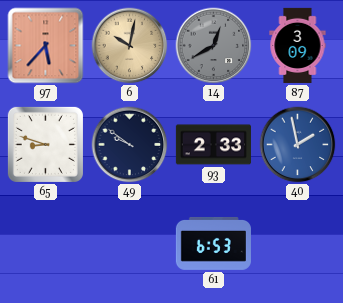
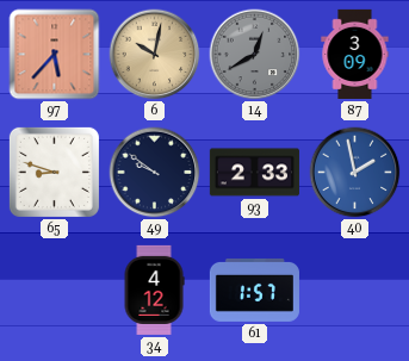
34: none -> 4:12
61: 6:53 -> 1:57
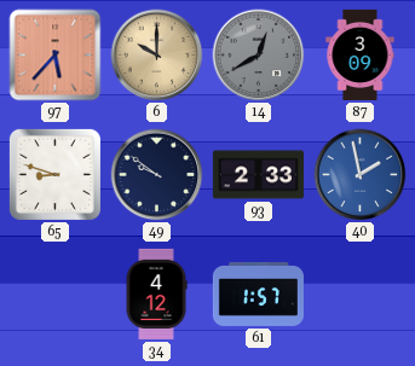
6: 10:02 -> 10:00
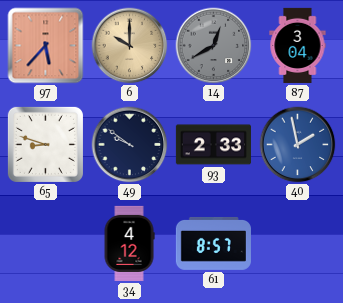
87: 3:09 -> 3:04
61: 1:57 -> 8:57
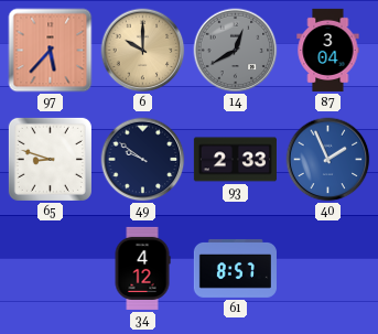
40: 1:58 -> 1:56
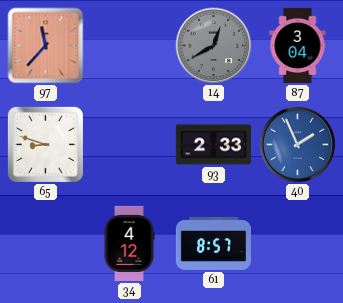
97: 5:37 -> 11:37
6: 10:00 -> none
49: 9:51 -> none
